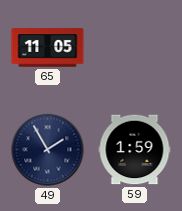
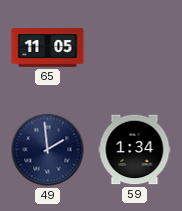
49: 1:55 -> 1:59
59: 1:59 -> 1:34
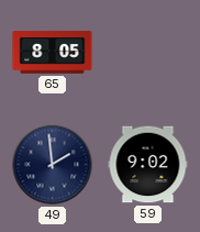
65: 11:05 -> 8:05
59: 1:34 -> 9:02
